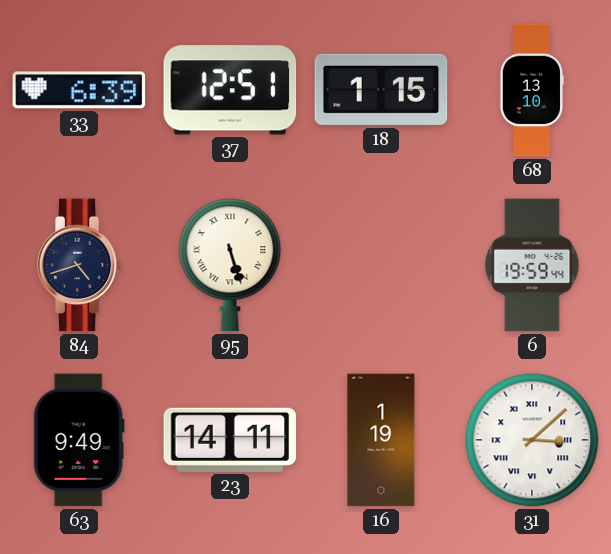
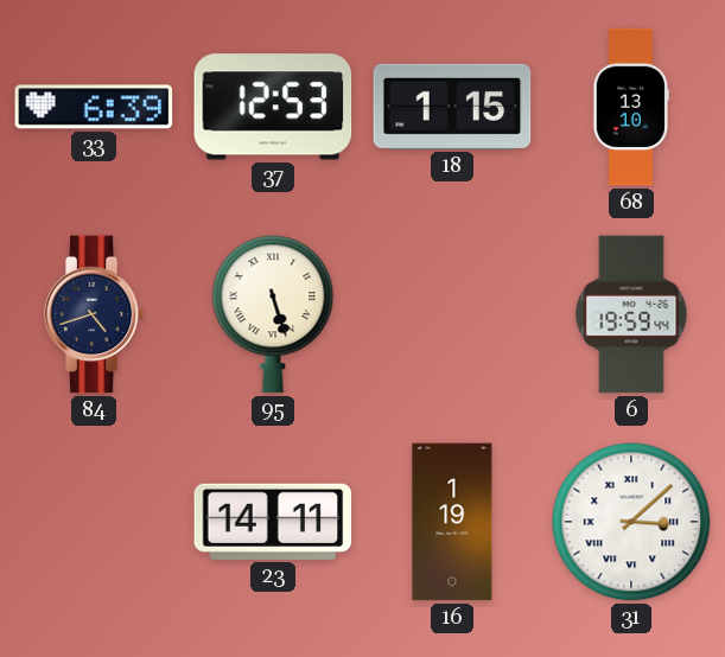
37: 12:51 -> 12:53
63: 9:49 -> none
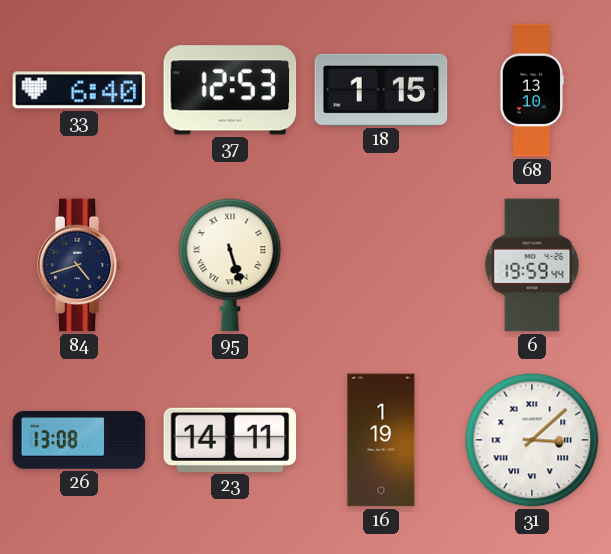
33: 6:39 -> 6:40
26: none -> 13:08
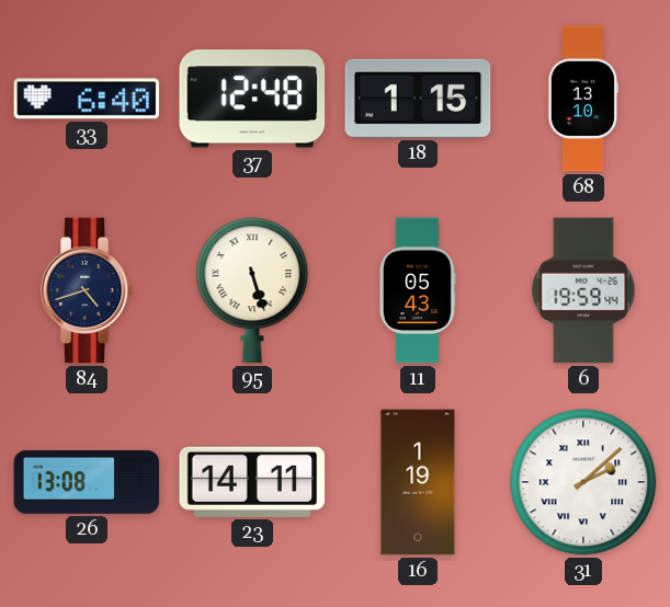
37: 12:53 -> 12:48
11: none -> 05:43
31: 3:08 -> 2:08
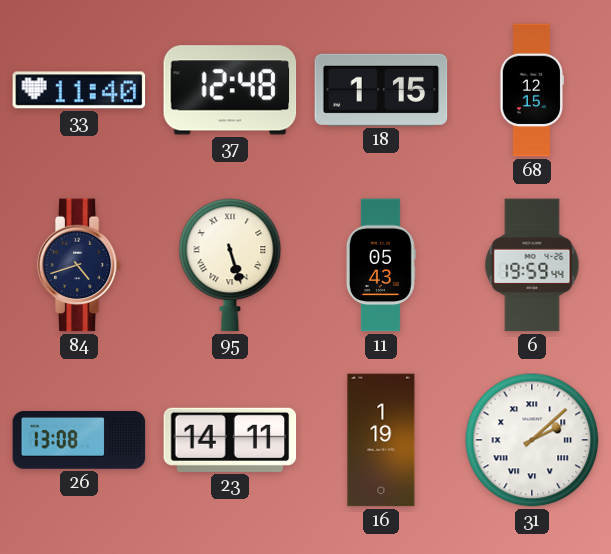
33: 6:40 -> 11:40
68: 13:10 -> 12:15
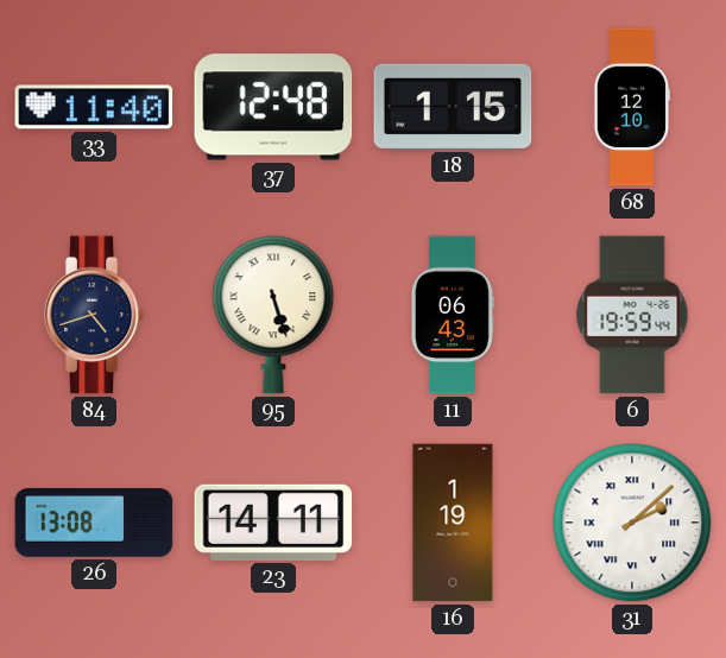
68: 12:15 -> 12:10
11: 05:43 -> 06:43
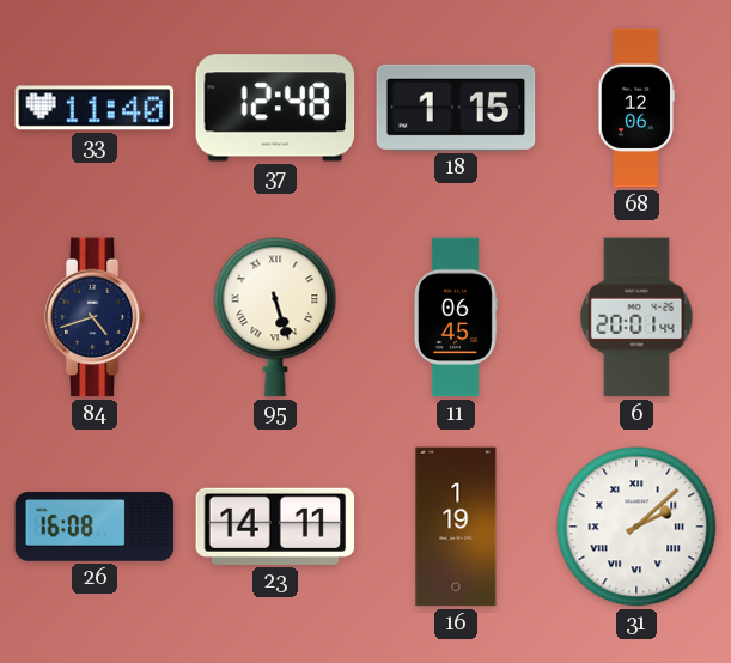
68: 12:10 -> 12:06
11: 06:43 -> 06:45
6: 19:59 -> 20:01
26: 13:08 -> 16:08
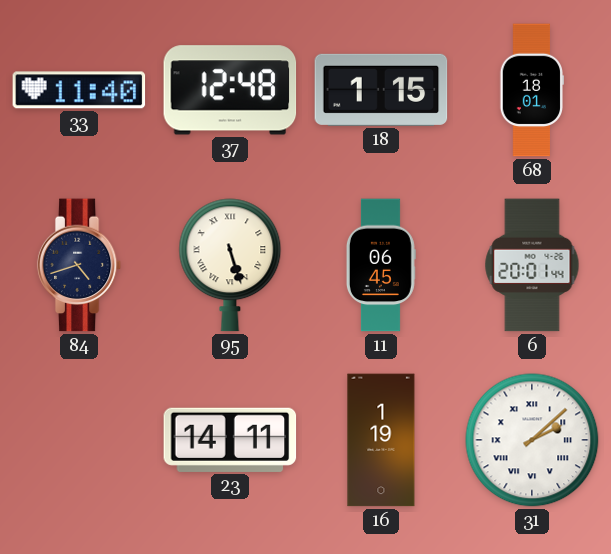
68: 12:06 -> 18:01
26: 16:08 -> none
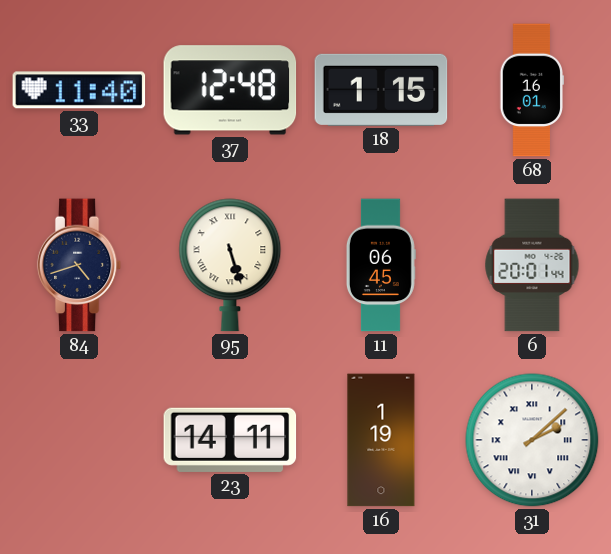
68: 18:01 -> 16:01
